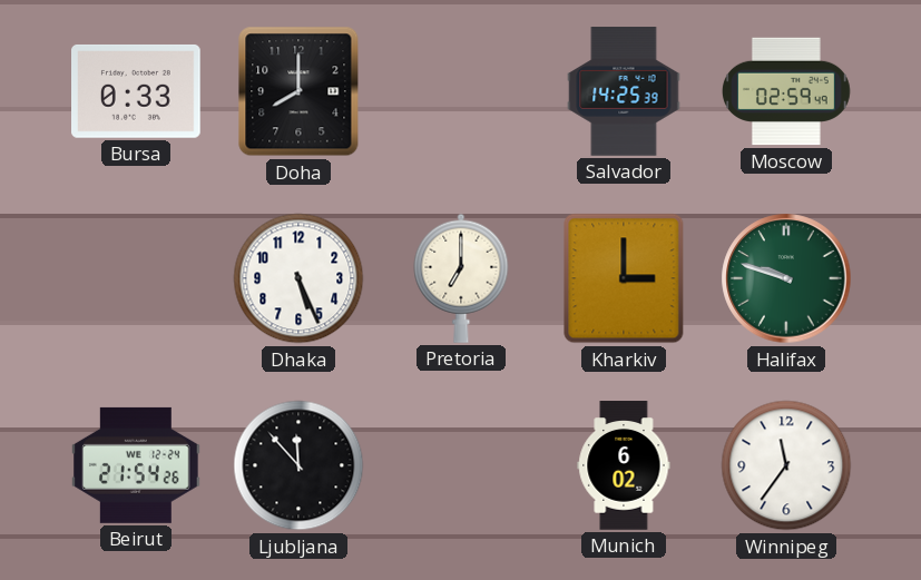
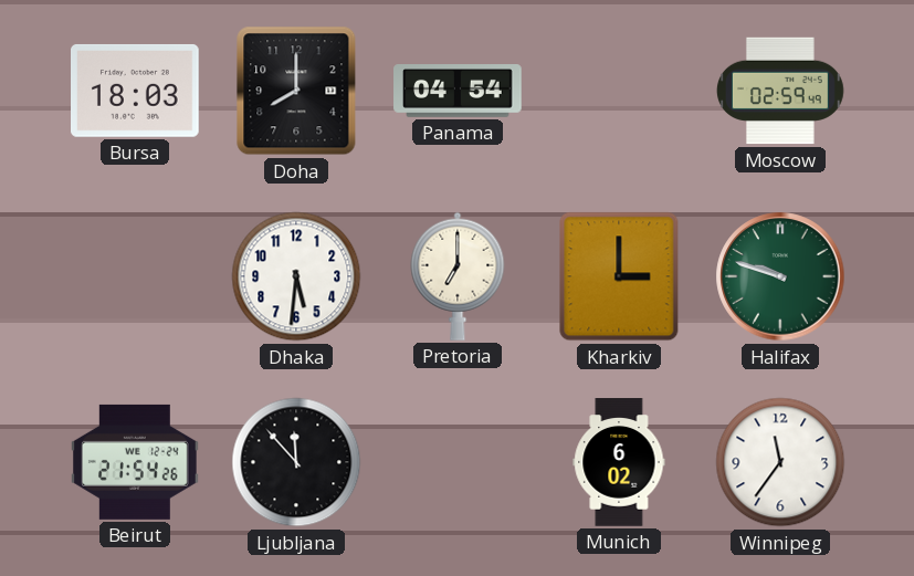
Bursa: 0:33 -> 18:03
Panama: none -> 04:54
Salvador: 14:25 -> none
Dhaka: 5:26 -> 5:31
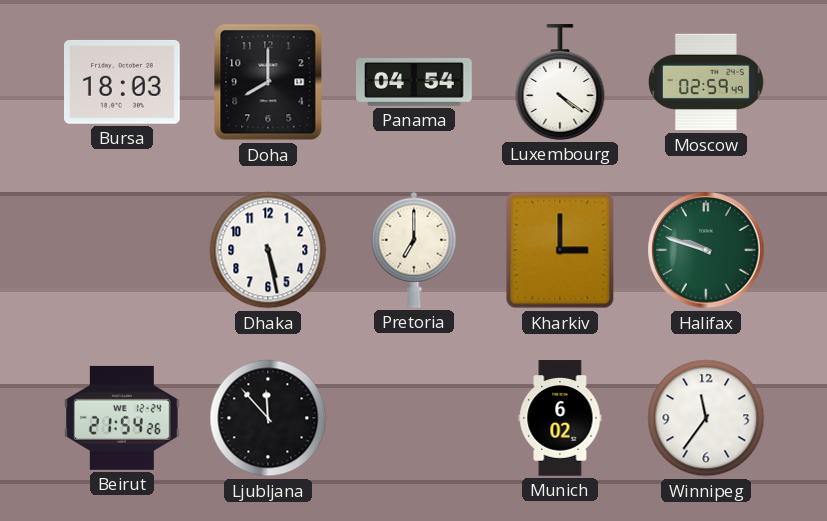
Luxembourg: none -> 4:21
Dhaka: 5:31 -> 5:28
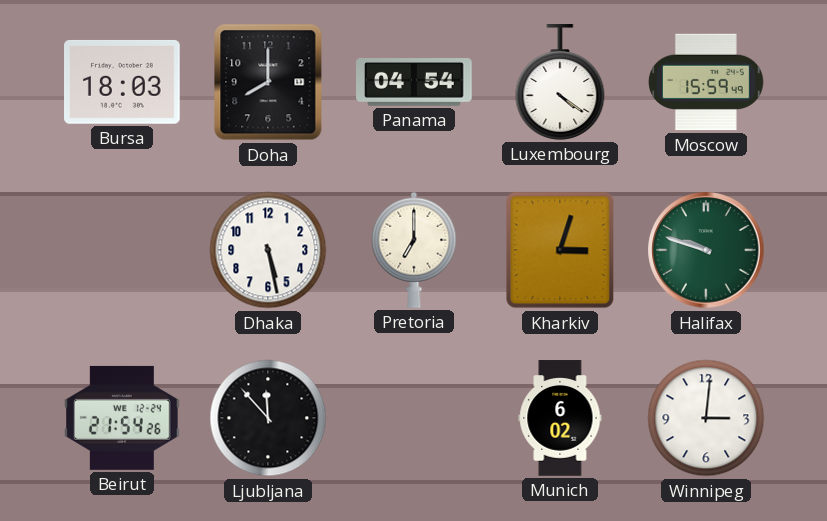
Moscow: 02:59 -> 15:59
Kharkiv: 3:00 -> 3:03
Winnipeg: 11:36 -> 3:01
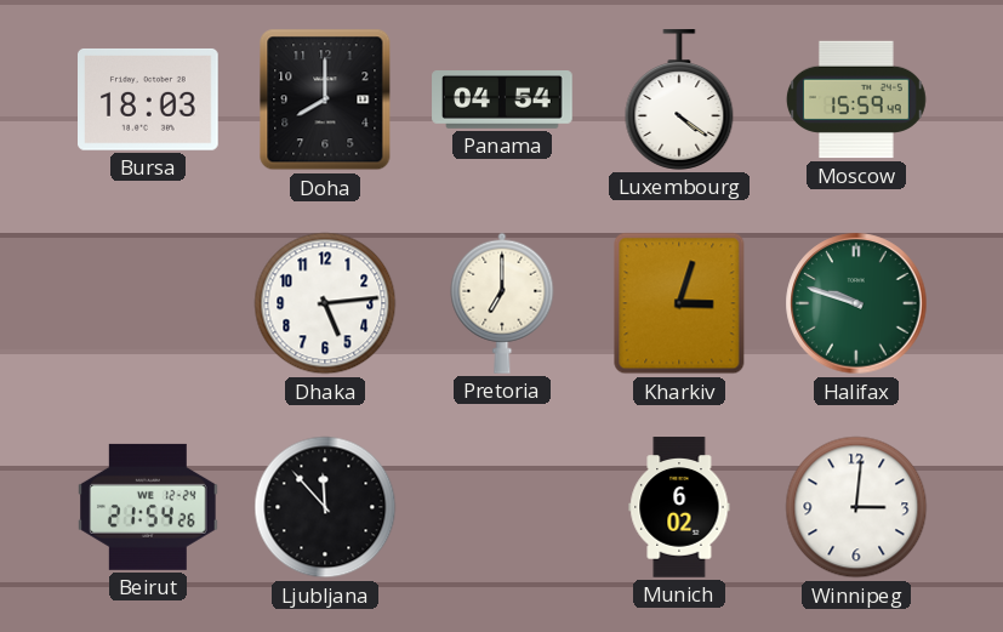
Dhaka: 5:28 -> 5:14
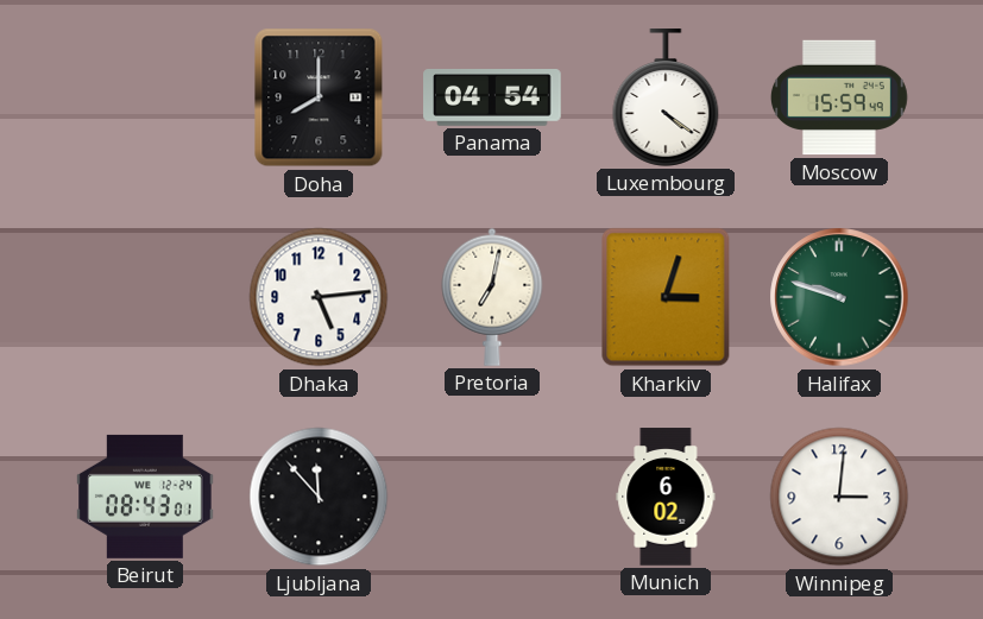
Bursa: 18:03 -> none
Pretoria: 7:00 -> 7:02
Beirut: 21:54 -> 08:43
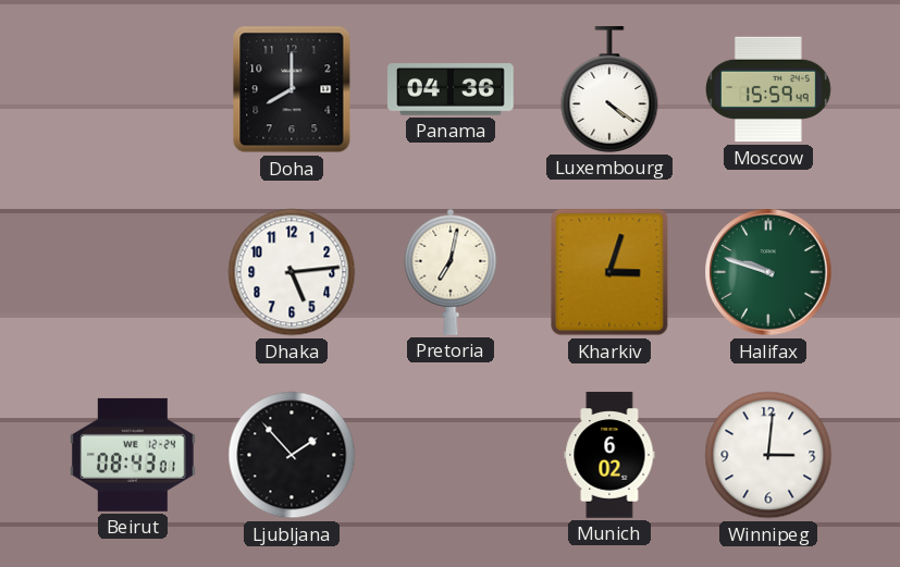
Panama: 04:54 -> 04:36
Ljubljana: 11:53 -> 1:53
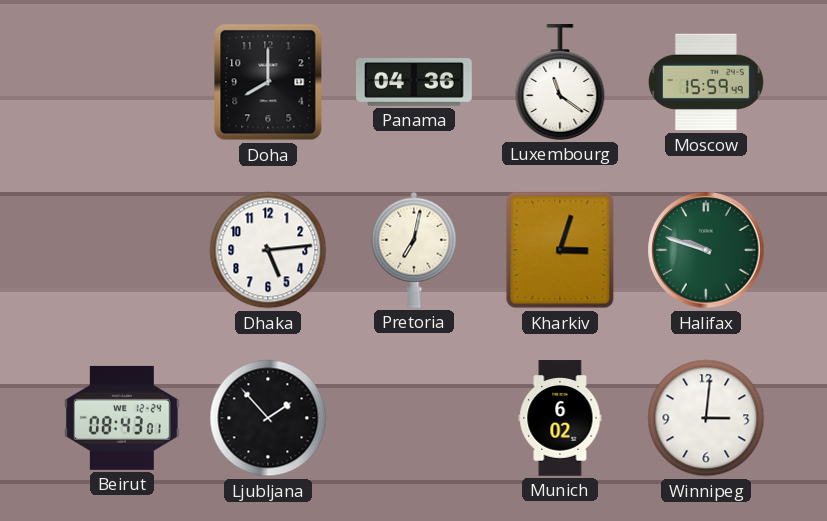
Luxembourg: 4:21 -> 11:21
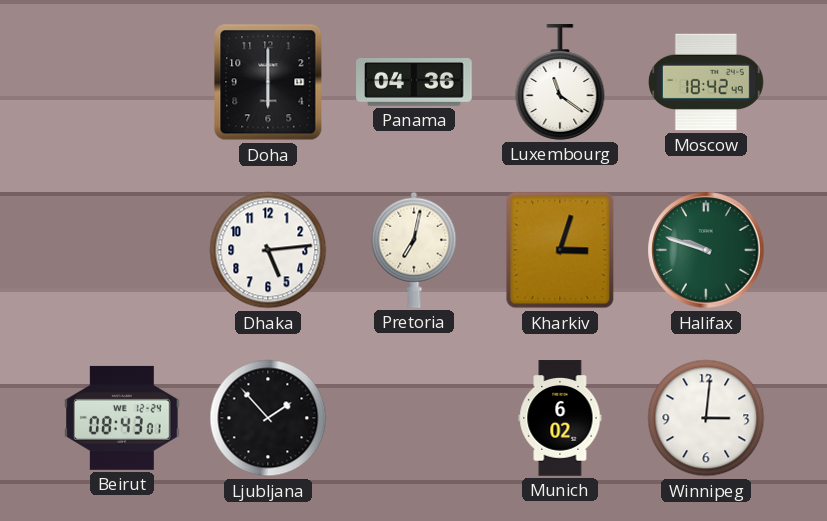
Doha: 8:00 -> 6:00
Moscow: 15:59 -> 18:42
